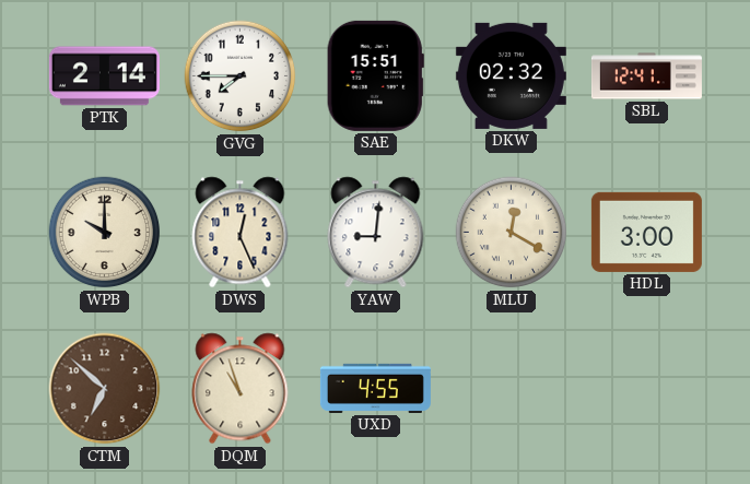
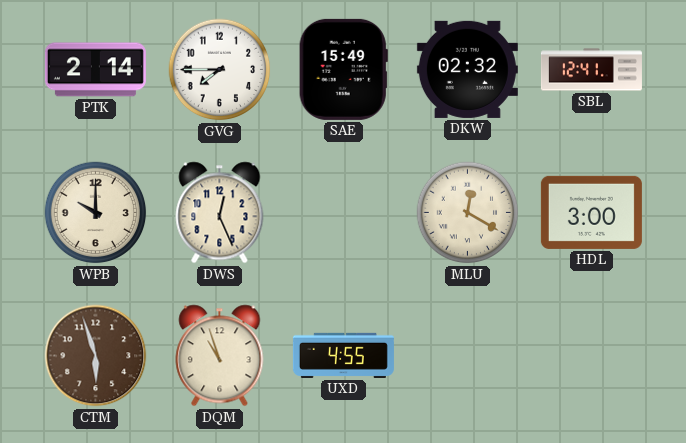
SAE: 15:51 -> 15:49
YAW: 9:01 -> none
CTM: 6:52 -> 5:57
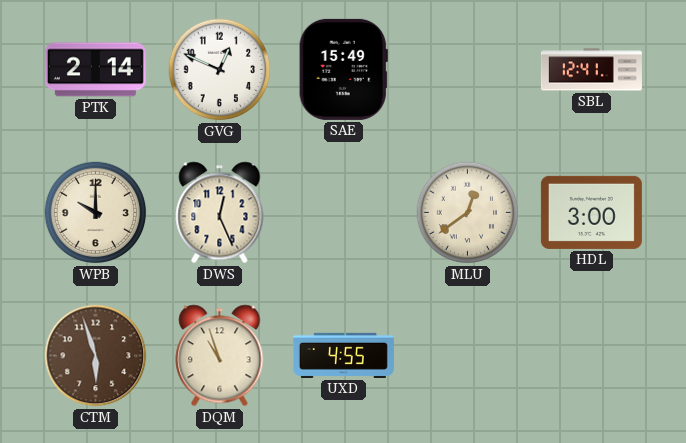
GVG: 7:45 -> 12:49
DKW: 02:32 -> none
MLU: 12:20 -> 12:39
